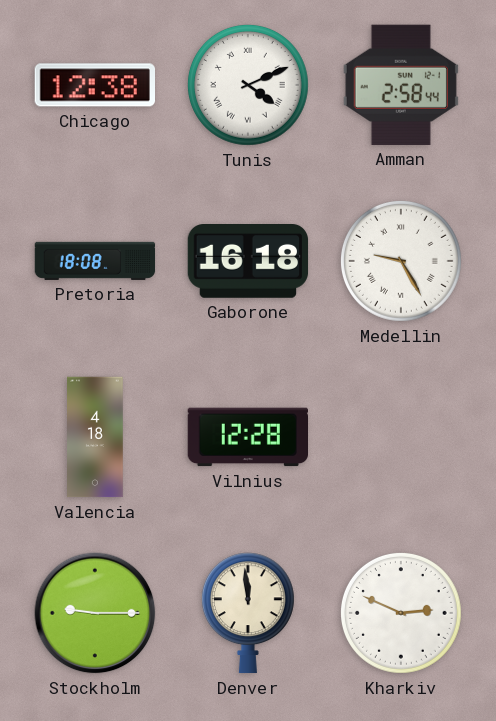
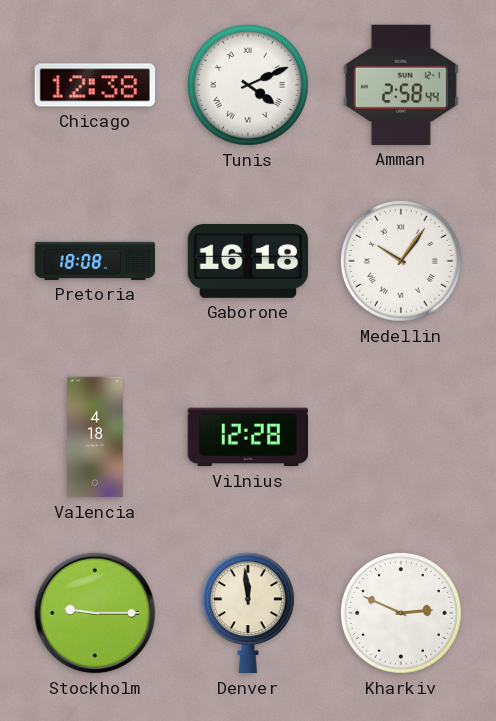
Medellin: 9:25 -> 10:06
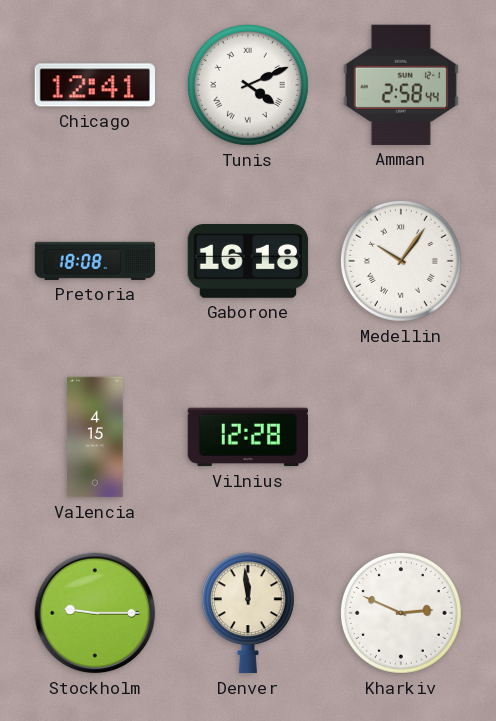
Chicago: 12:38 -> 12:41
Valencia: 4:18 -> 4:15
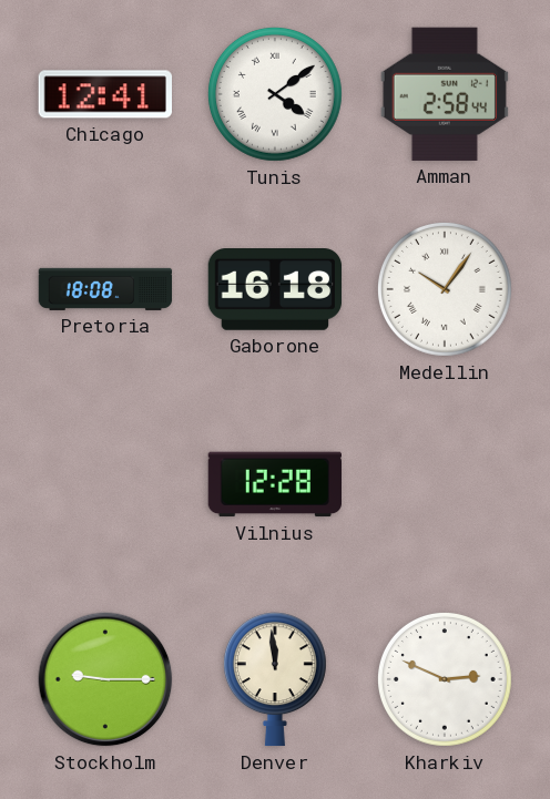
Tunis: 4:11 -> 4:09
Valencia: 4:15 -> none
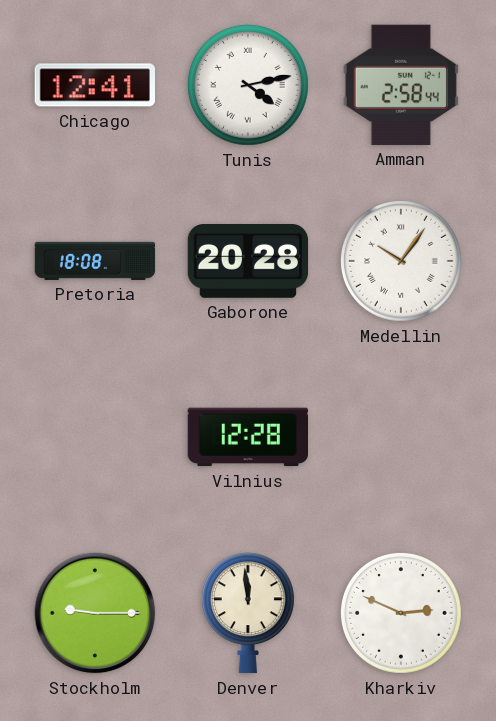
Tunis: 4:09 -> 4:13
Gaborone: 16:18 -> 20:28
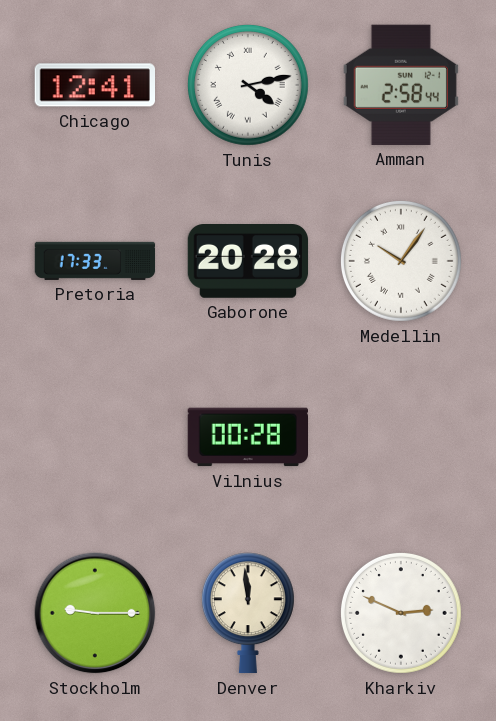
Pretoria: 18:08 -> 17:33
Vilnius: 12:28 -> 00:28
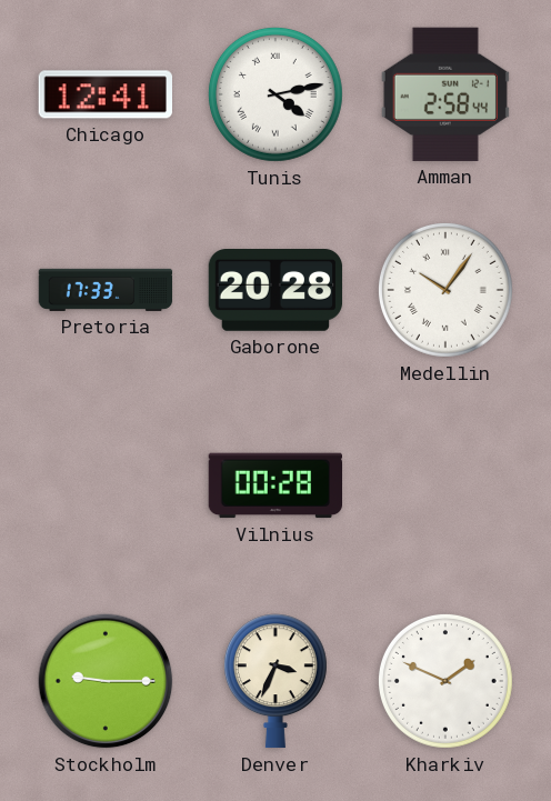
Denver: 11:59 -> 3:34
Kharkiv: 2:49 -> 1:49
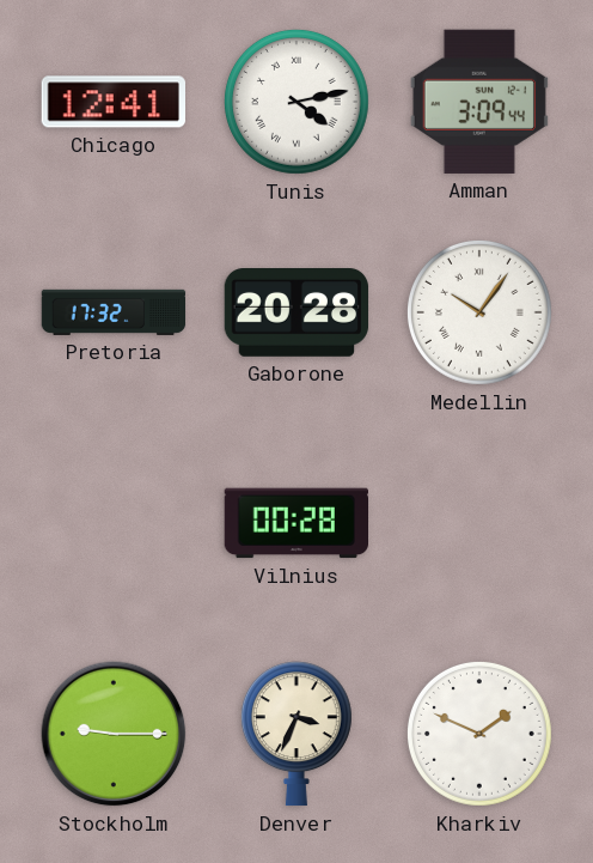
Amman: 2:58 -> 3:09
Pretoria: 17:33 -> 17:32
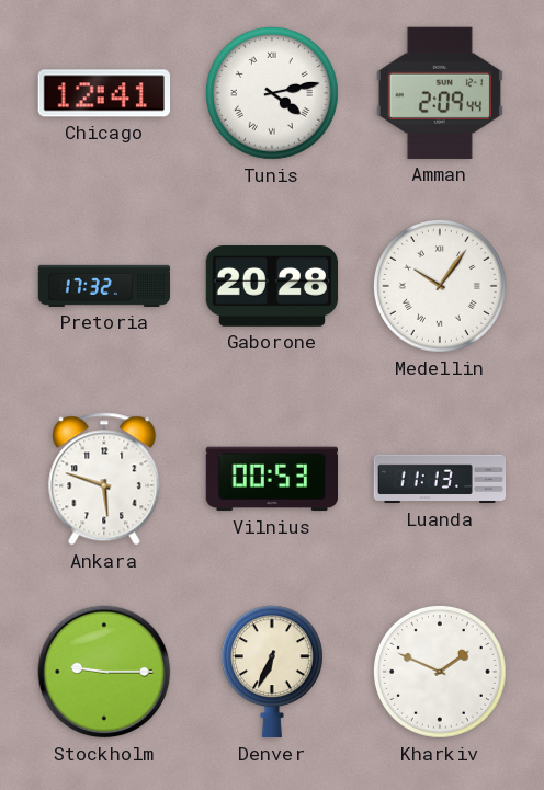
Amman: 3:09 -> 2:09
Ankara: none -> 5:48
Vilnius: 00:28 -> 00:53
Luanda: none -> 11:13
Denver: 3:34 -> 6:34
